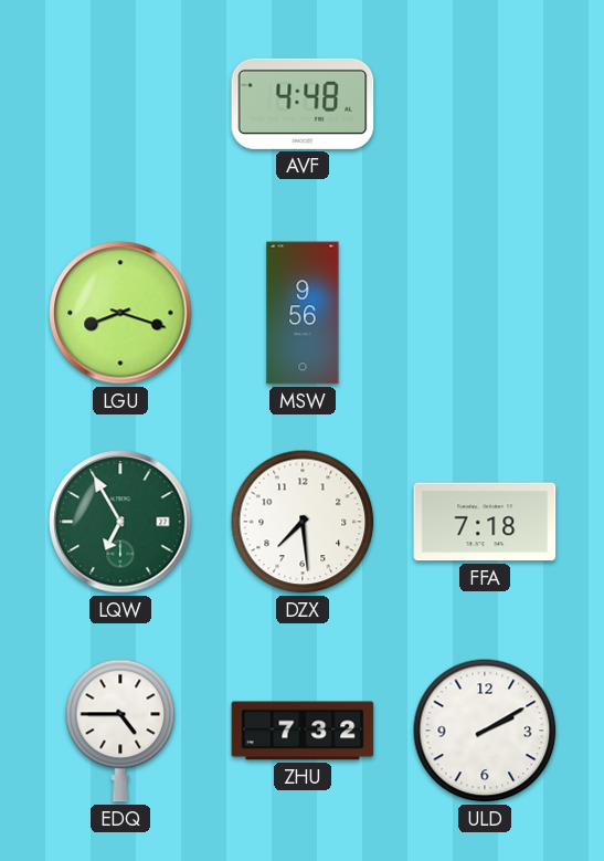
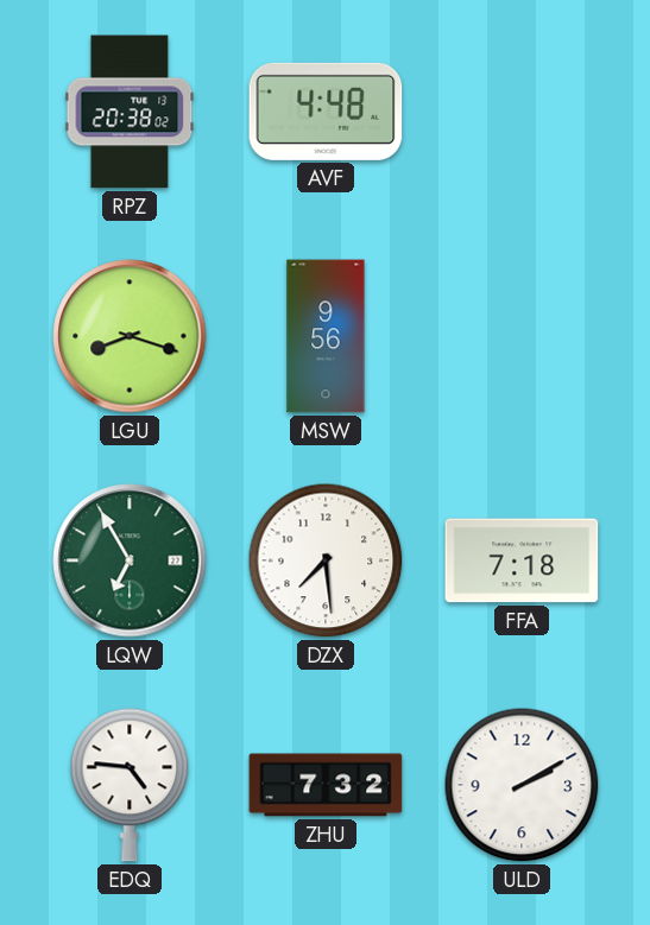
RPZ: none -> 20:38
EDQ: 4:45 -> 4:46
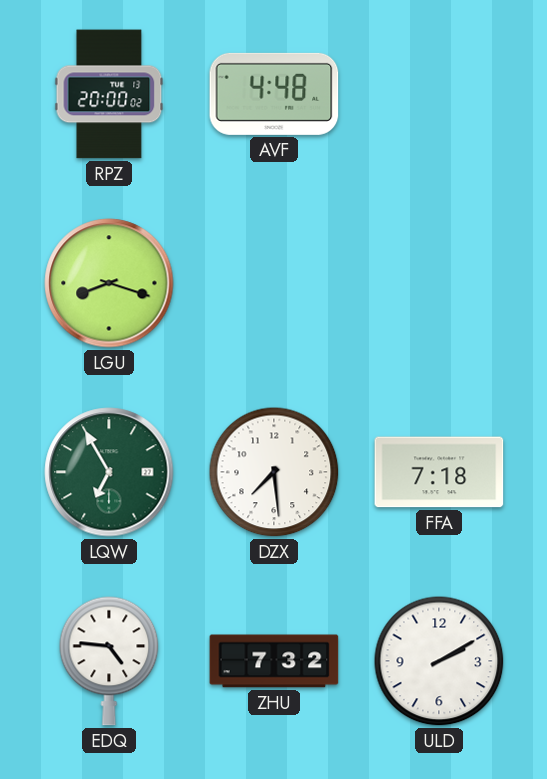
RPZ: 20:38 -> 20:00
MSW: 9:56 -> none
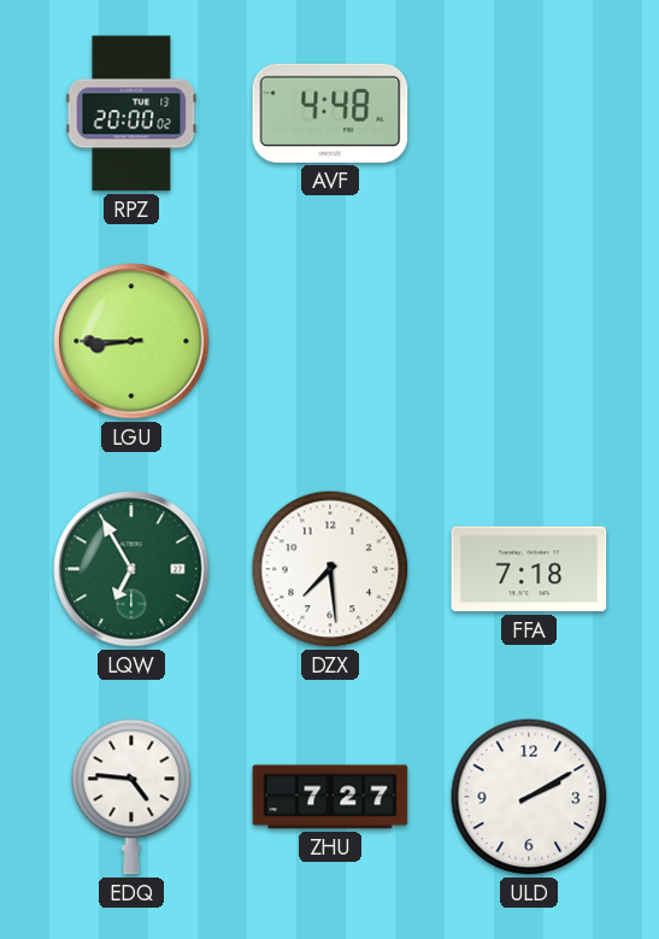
LGU: 8:18 -> 8:45
ZHU: 7:32 -> 7:27
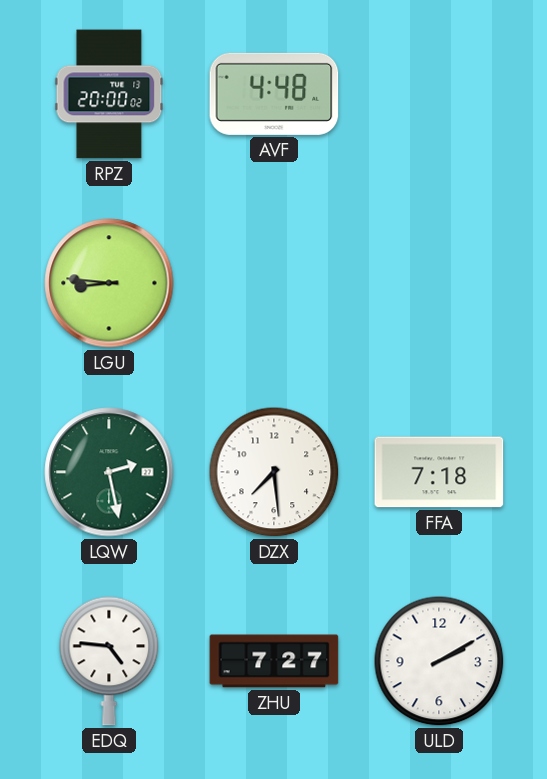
LGU: 8:45 -> 8:46
LQW: 6:55 -> 2:28
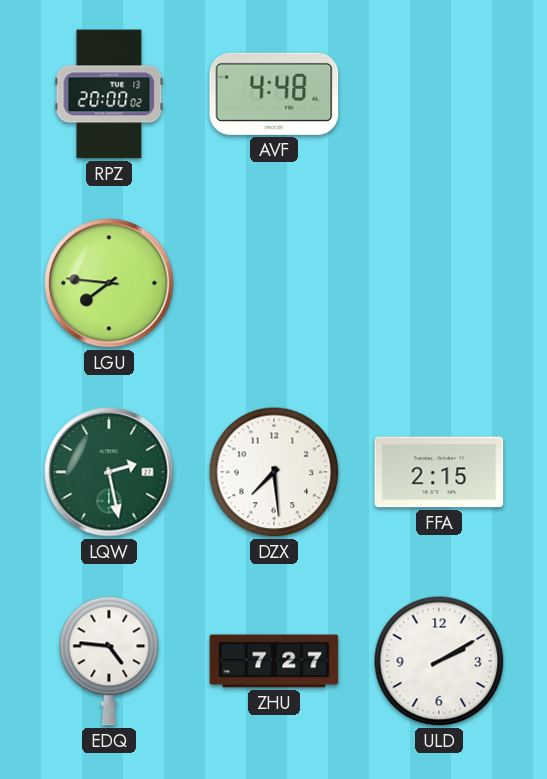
LGU: 8:46 -> 7:46
FFA: 7:18 -> 2:15
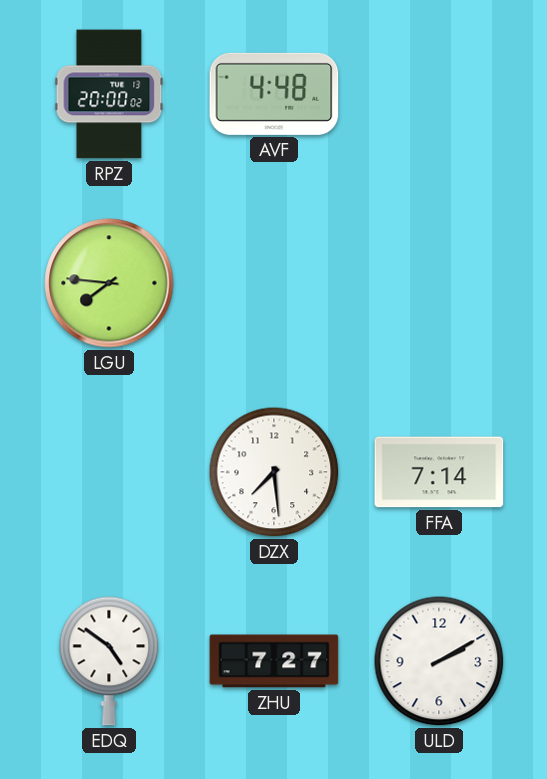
LQW: 2:28 -> none
FFA: 2:15 -> 7:14
EDQ: 4:46 -> 4:51
